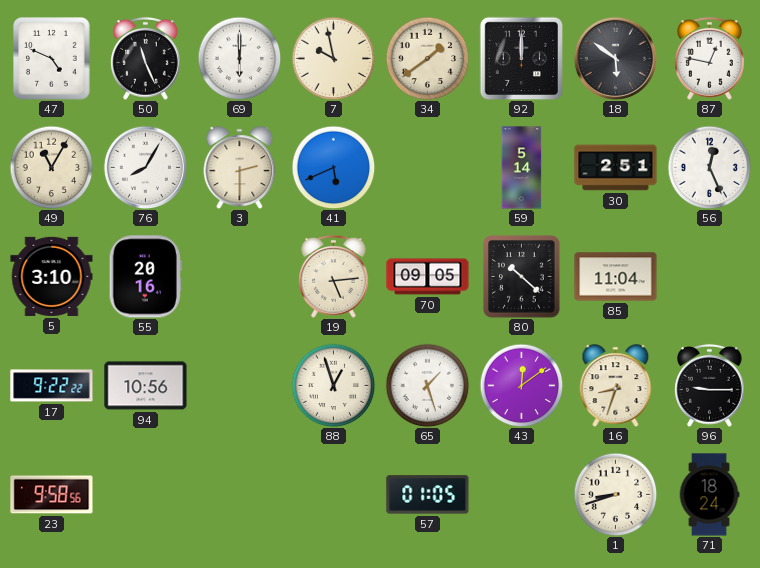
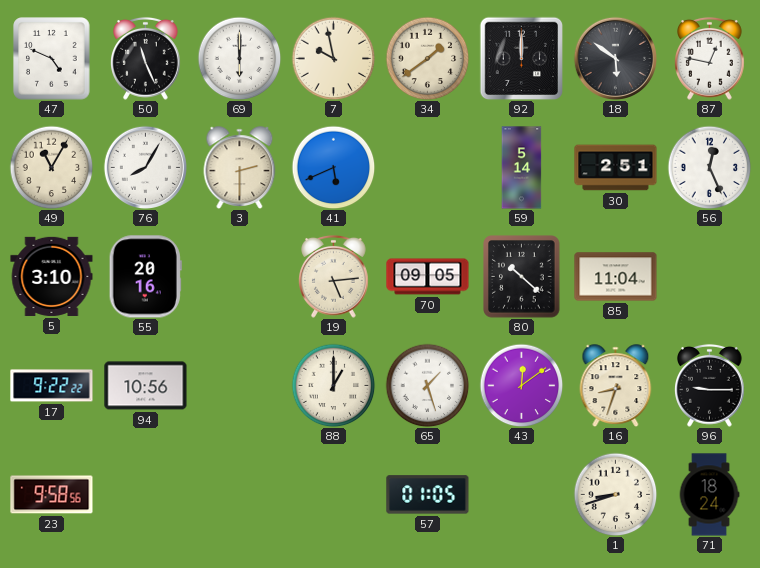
88: 12:57 -> 1:00
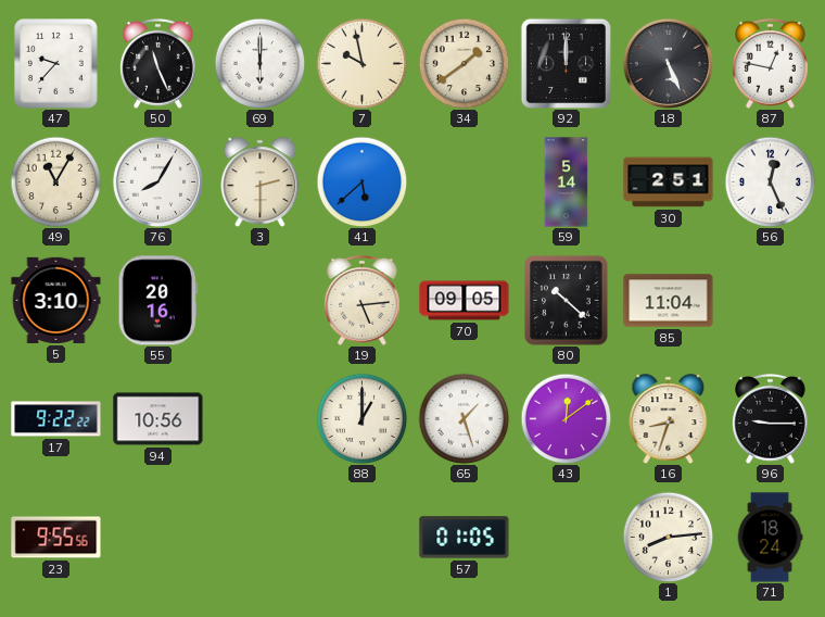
47: 4:49 -> 9:37
18: 5:51 -> 5:26
41: 5:41 -> 5:38
23: 9:58 -> 9:55
1: 8:42 -> 8:14
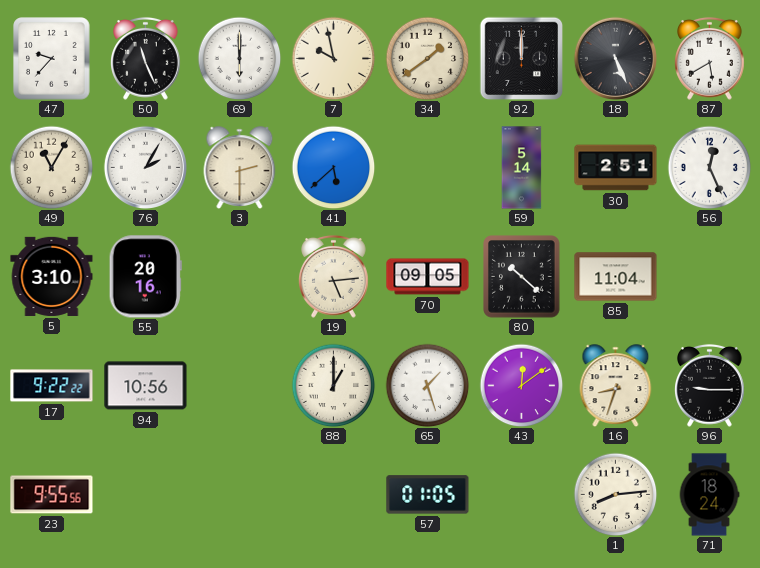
87: 12:47 -> 5:40
76: 8:05 -> 2:05
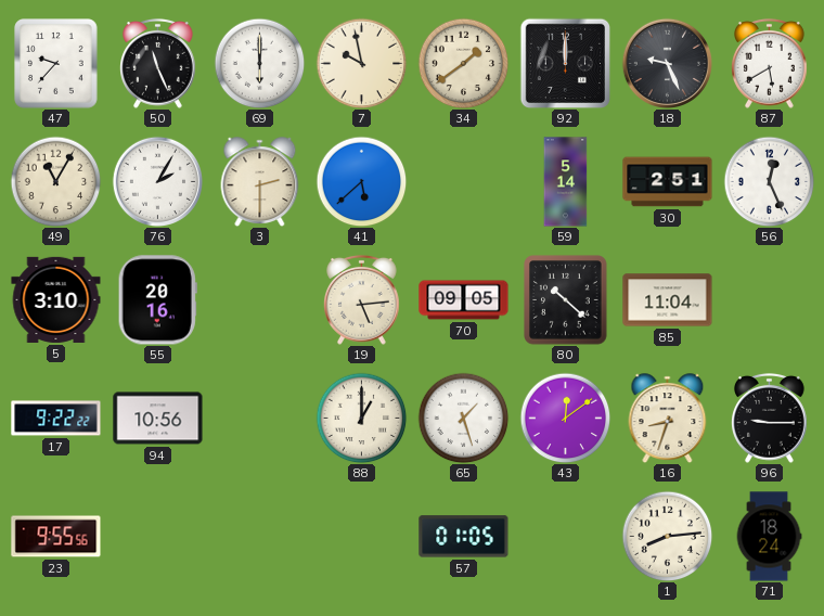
18: 5:26 -> 9:26
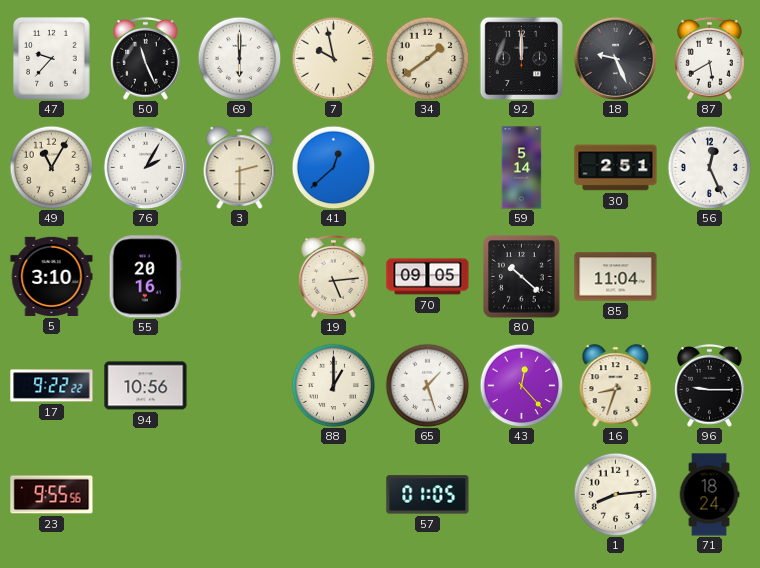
41: 5:38 -> 12:38
43: 12:09 -> 12:23
